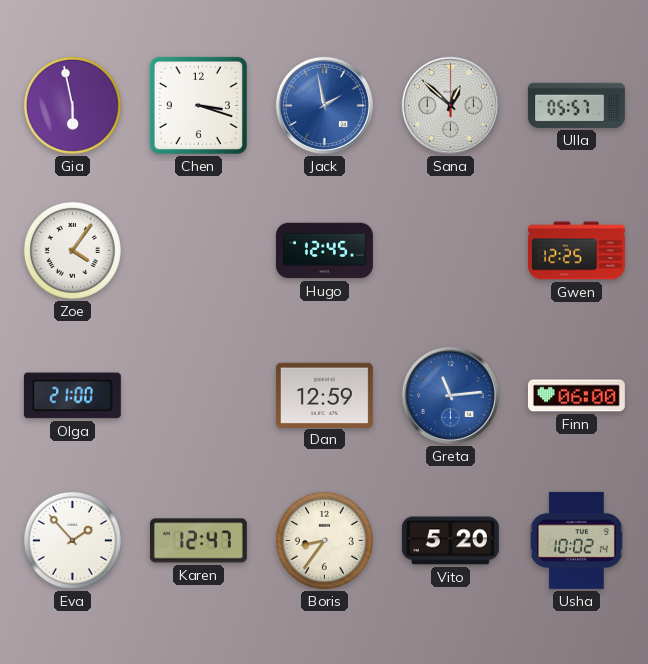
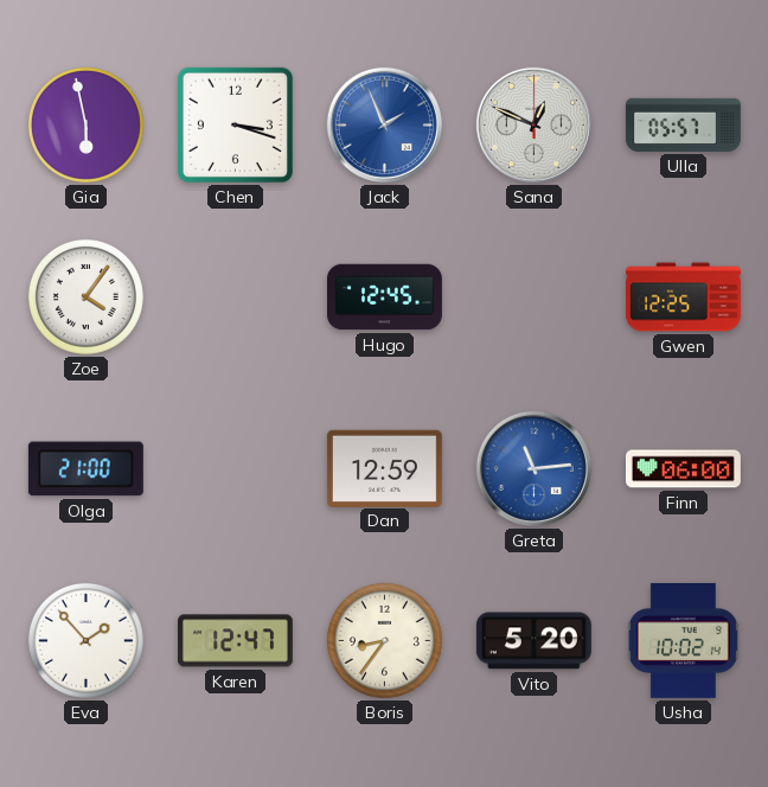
Jack: 1:58 -> 1:56
Sana: 12:52 -> 12:49
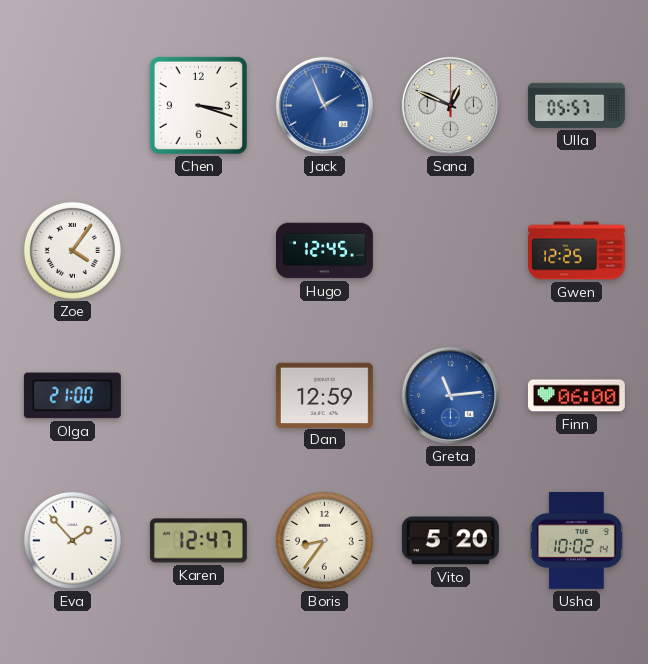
Gia: 5:58 -> none
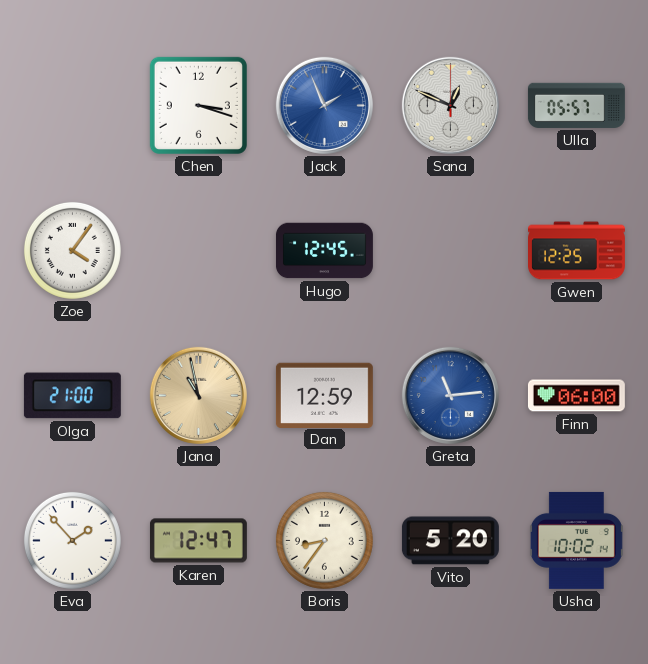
Jana: none -> 10:58
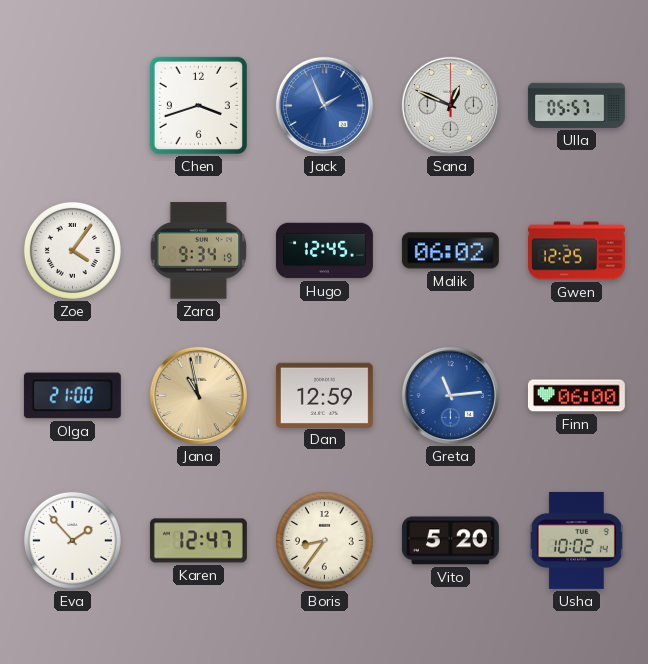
Chen: 3:18 -> 3:42
Zara: none -> 9:34
Malik: none -> 06:02
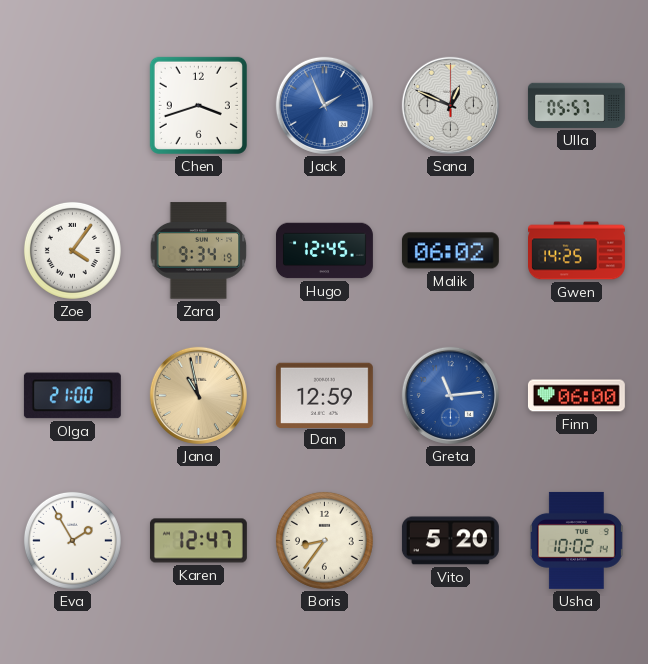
Gwen: 12:25 -> 14:25
Eva: 1:53 -> 1:55
